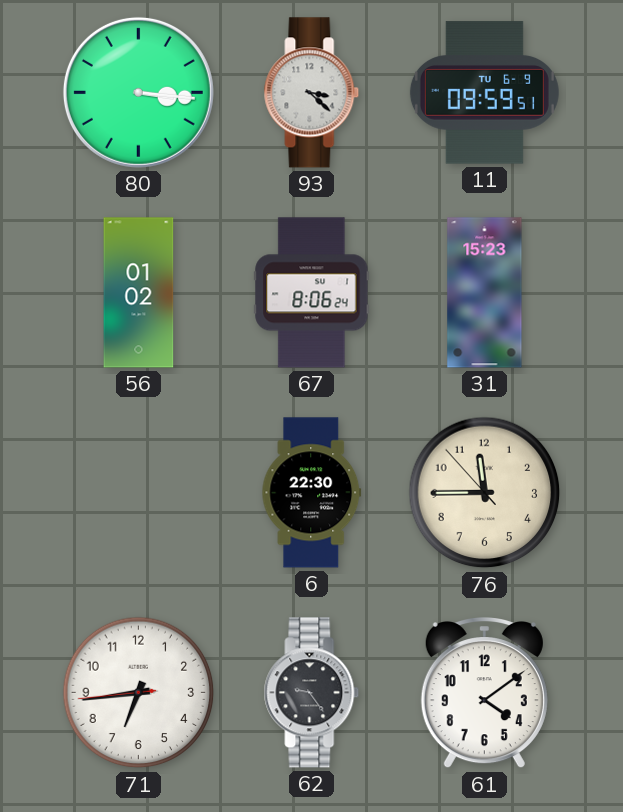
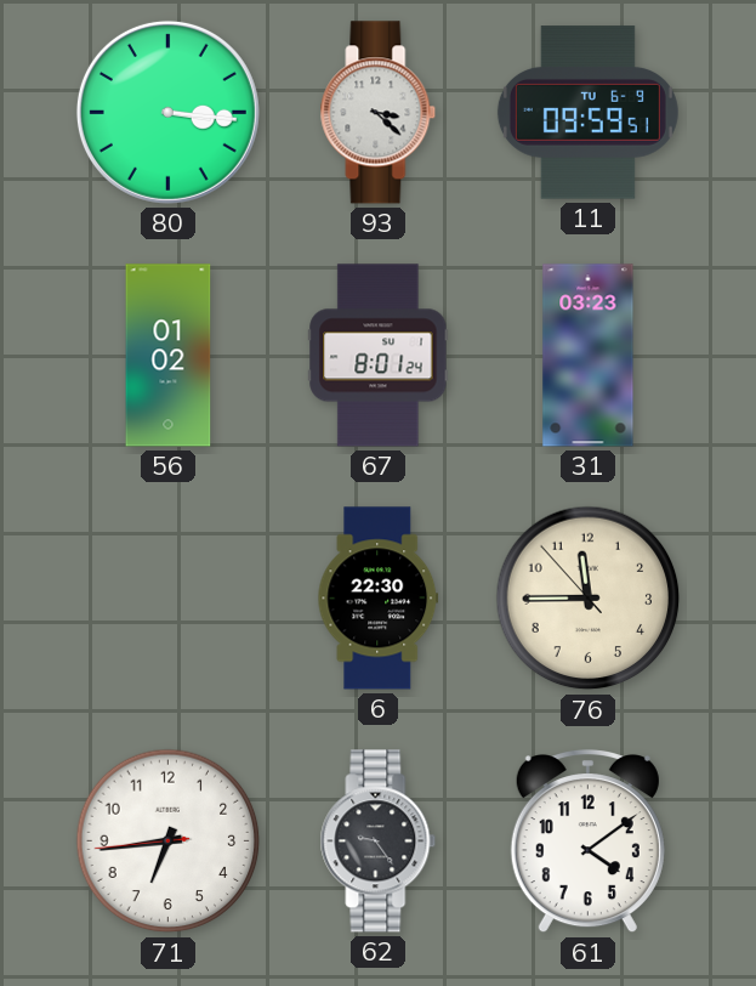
67: 8:06 -> 8:01
31: 15:23 -> 03:23
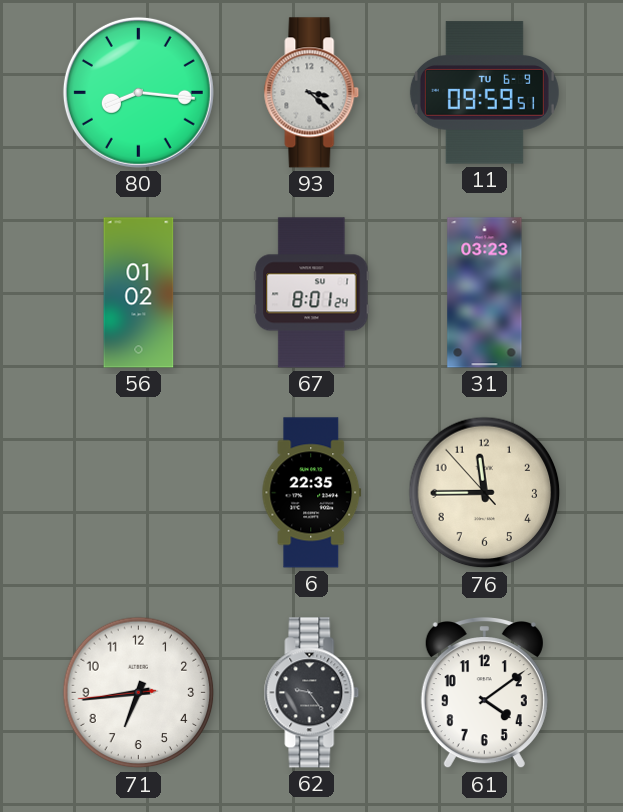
80: 3:16 -> 8:16
6: 22:30 -> 22:35
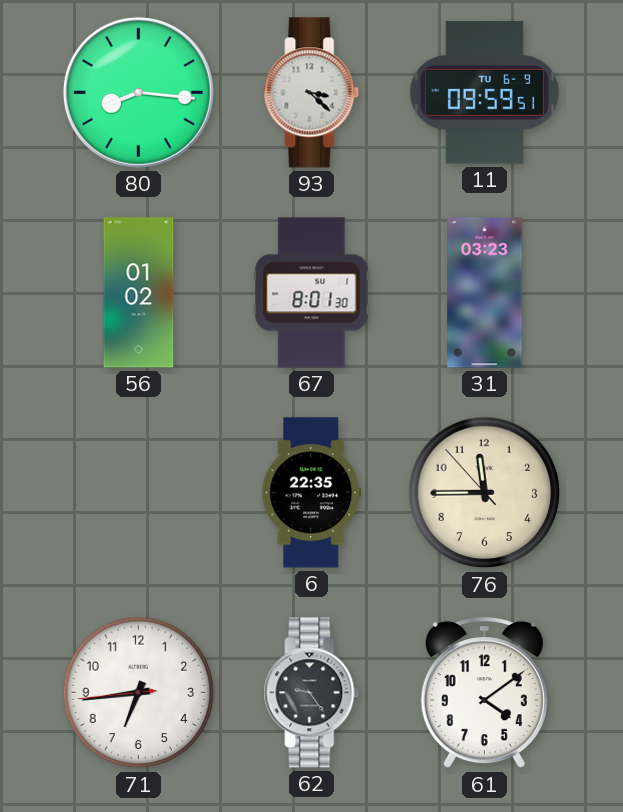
67: 8:01:24 -> 8:01:30
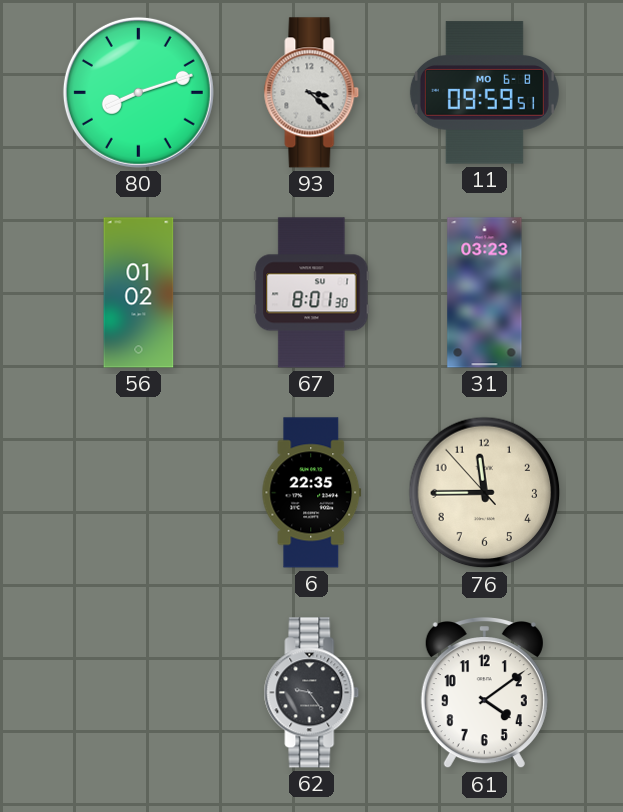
80: 8:16 -> 8:12
11 date: TU 6-9 -> MO 6-8
71: 6:43 -> none
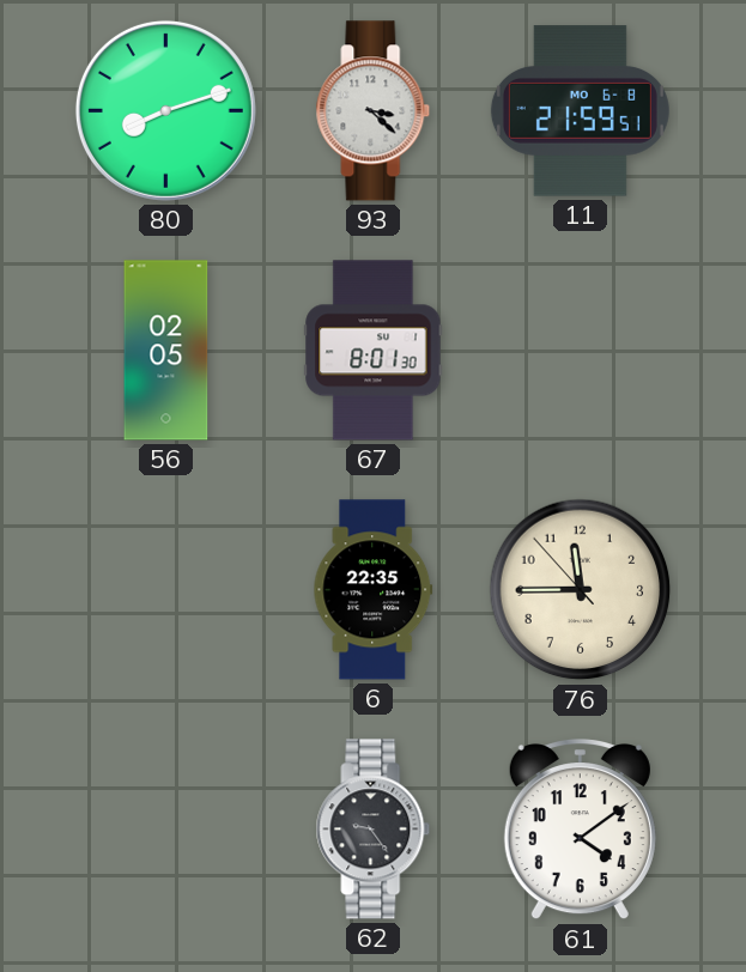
11: 09:59 -> 21:59
56: 01:02 -> 02:05
31: 03:23 -> none
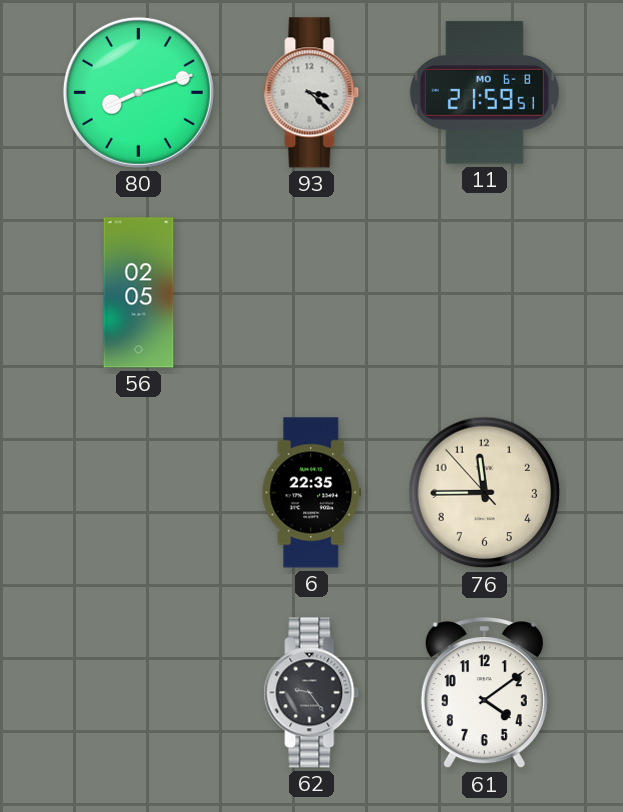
67: 8:01 -> none
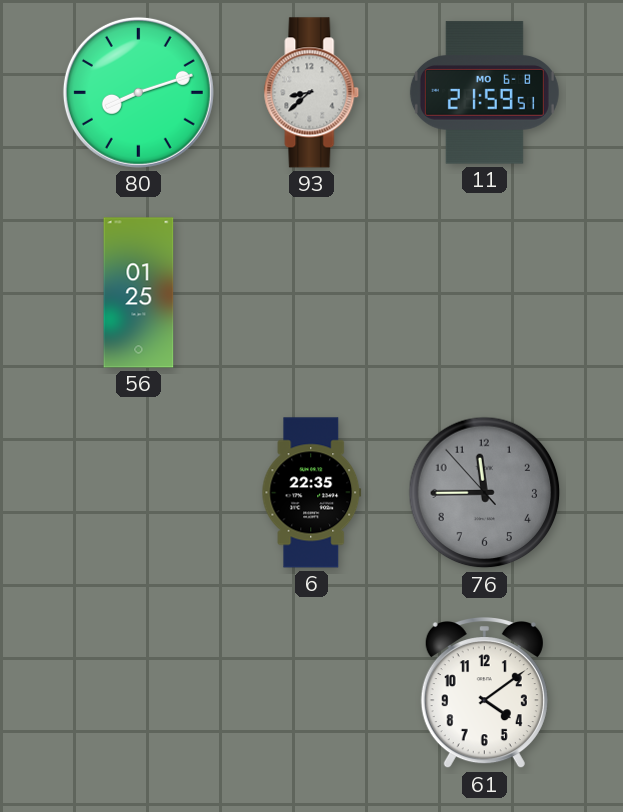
93: 3:22 -> 8:38
56: 02:05 -> 01:25
76 dial: cream -> grey
62: 9:24 -> none
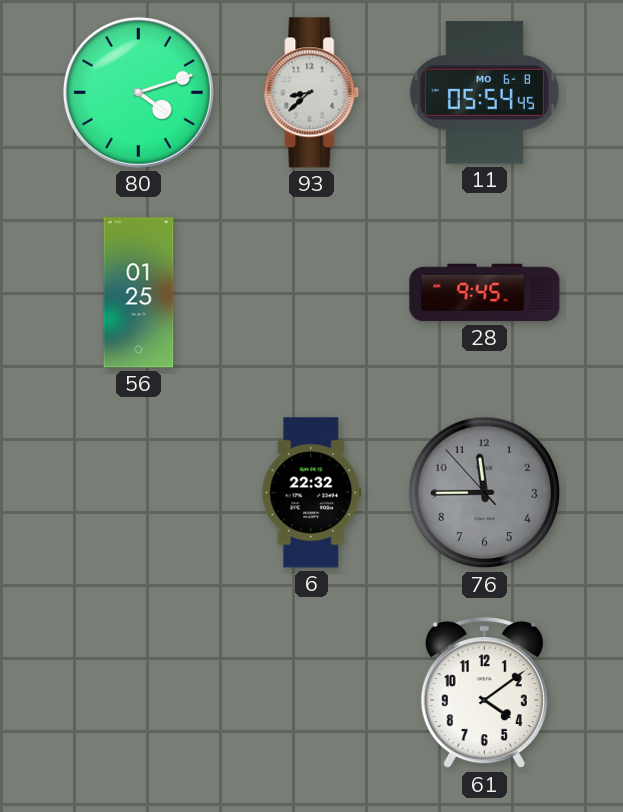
80: 8:12 -> 4:12
11: 21:59 -> 05:54
28: none -> 9:45
6: 22:35 -> 22:32
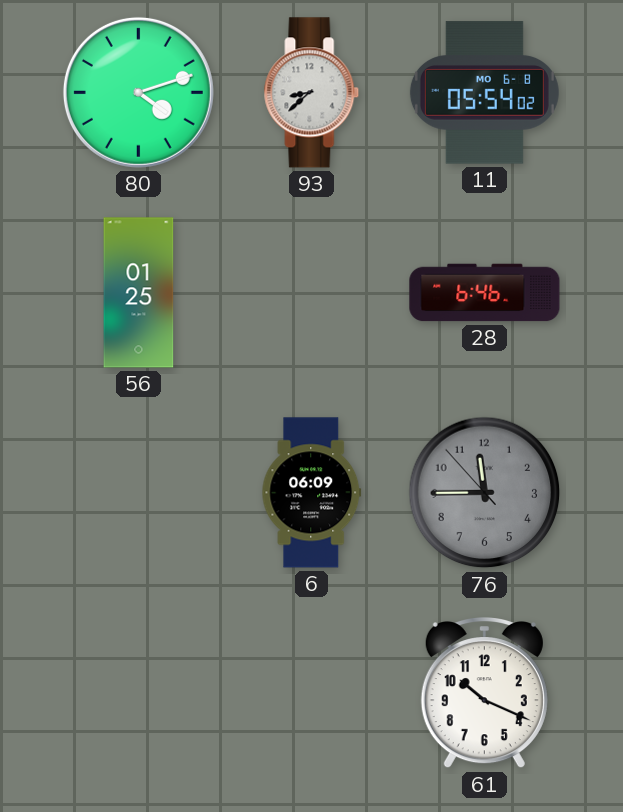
11: 05:54:45 -> 05:54:02
28: 9:45 -> 6:46
6: 22:32 -> 06:09
61: 4:09 -> 10:19
